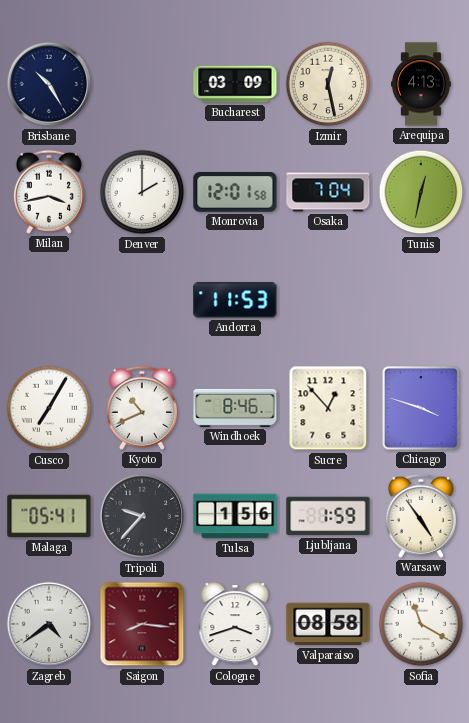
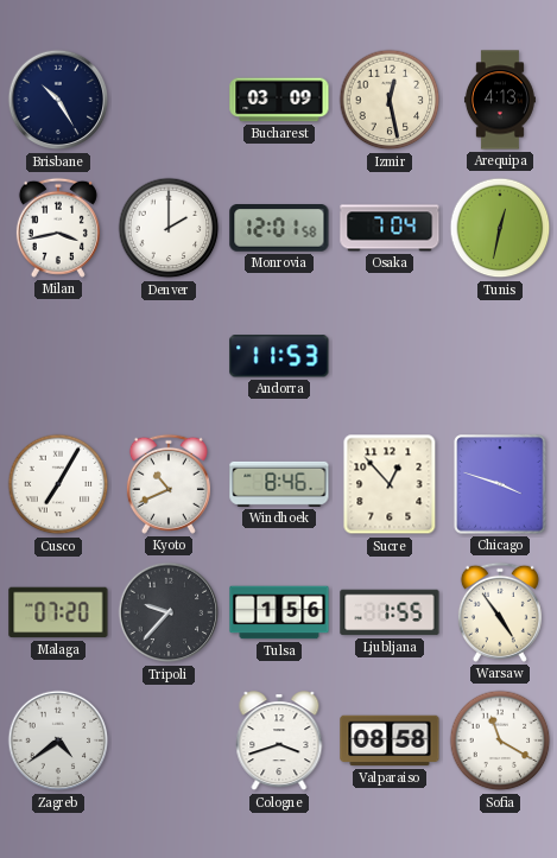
Malaga: 05:41 -> 07:20
Ljubljana: 1:59 -> 1:55
Saigon: 8:16 -> none
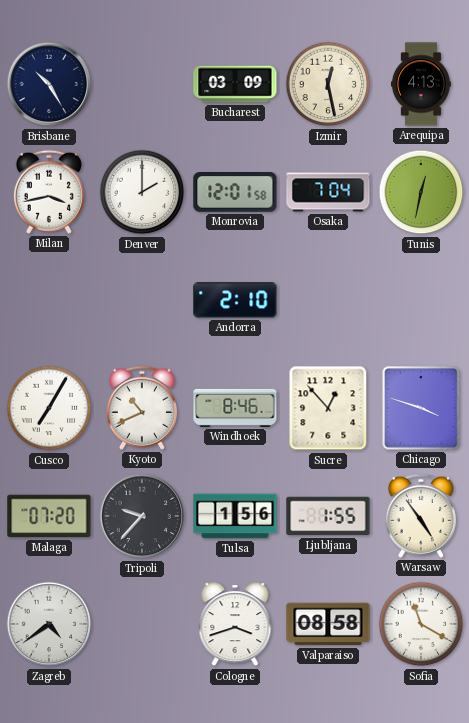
Andorra: 11:53 -> 2:10
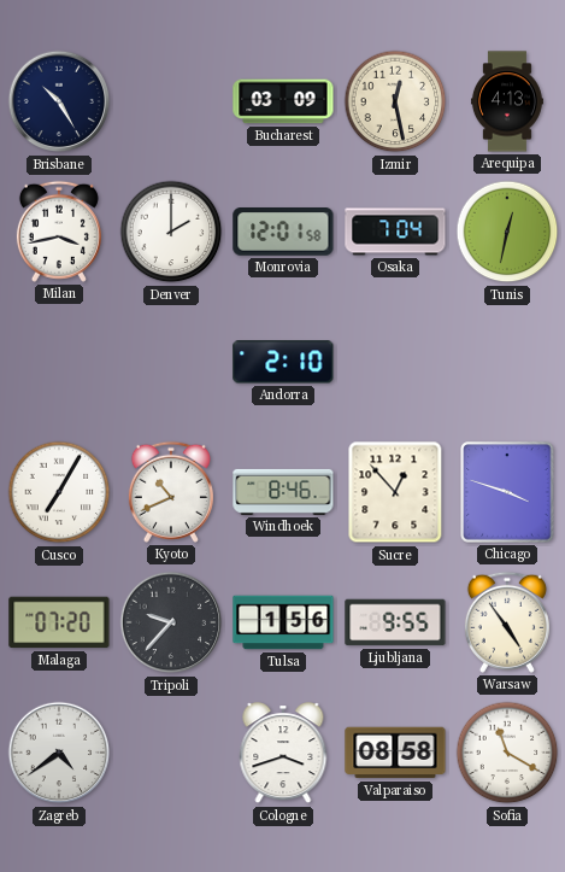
Ljubljana: 1:55 -> 9:55
